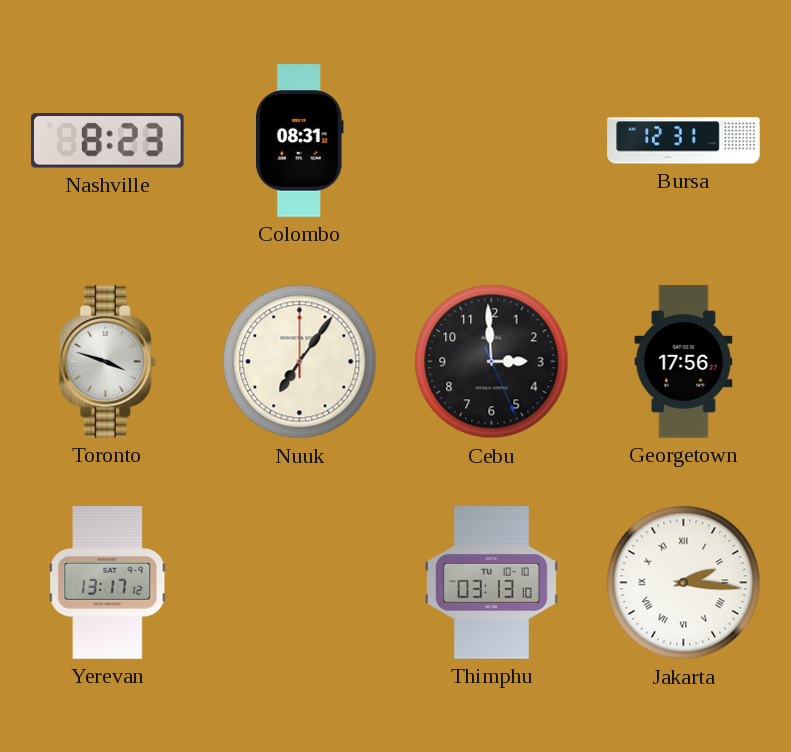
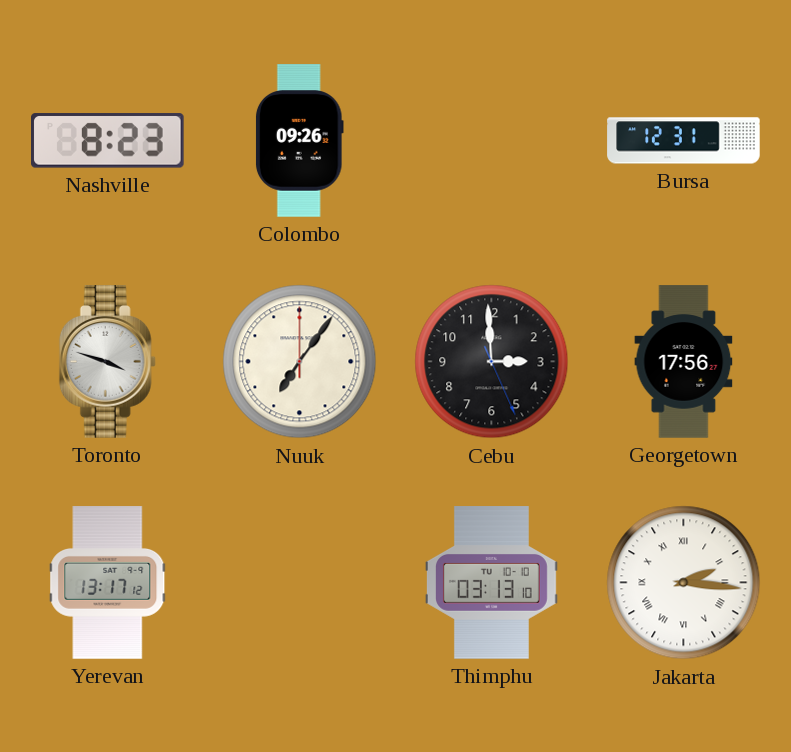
Colombo: 08:31 -> 09:26
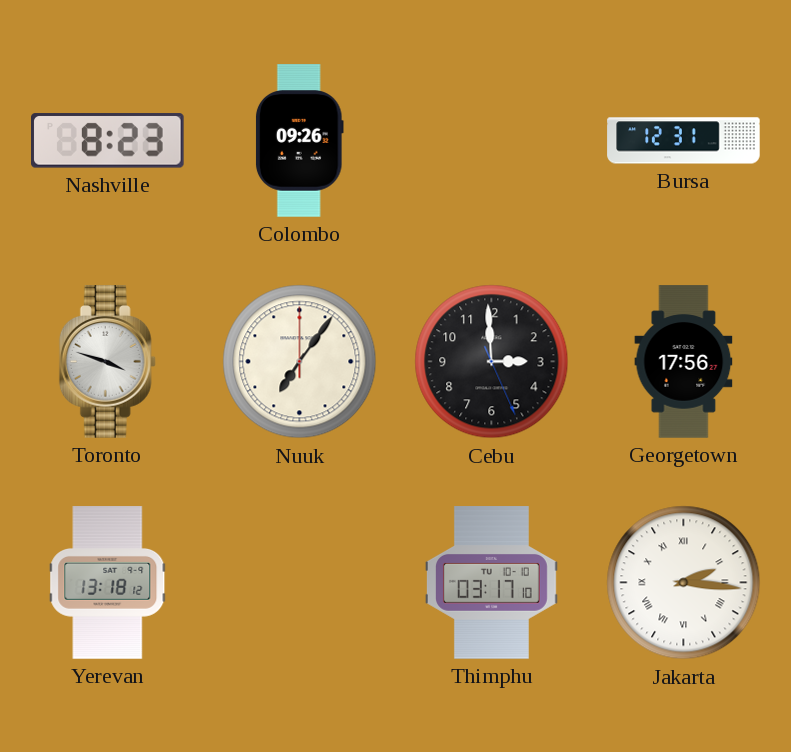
Yerevan: 13:17 -> 13:18
Thimphu: 03:13 -> 03:17
